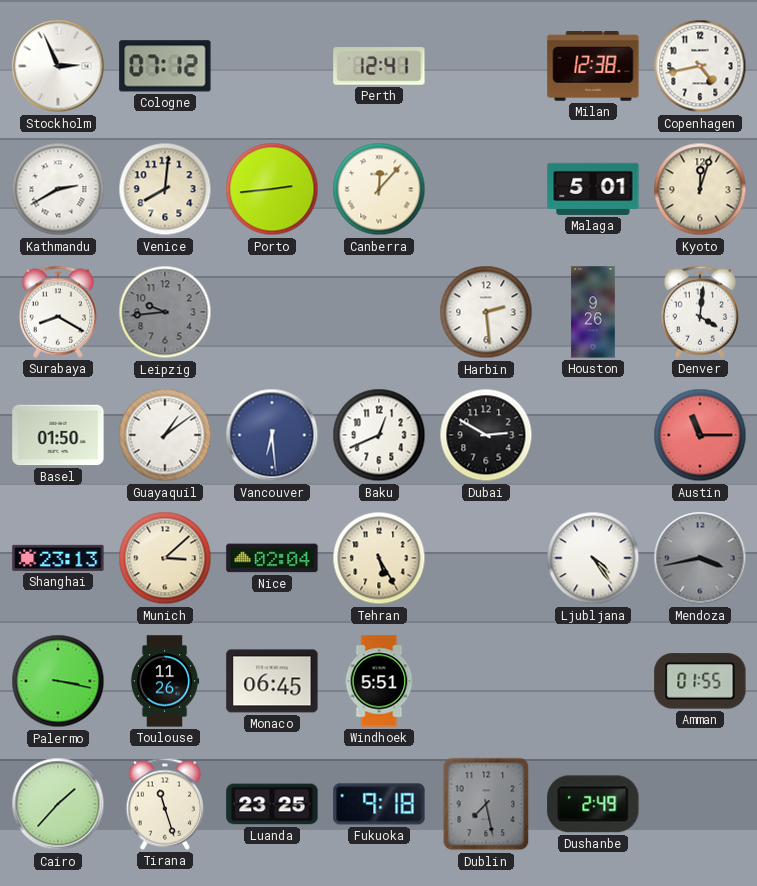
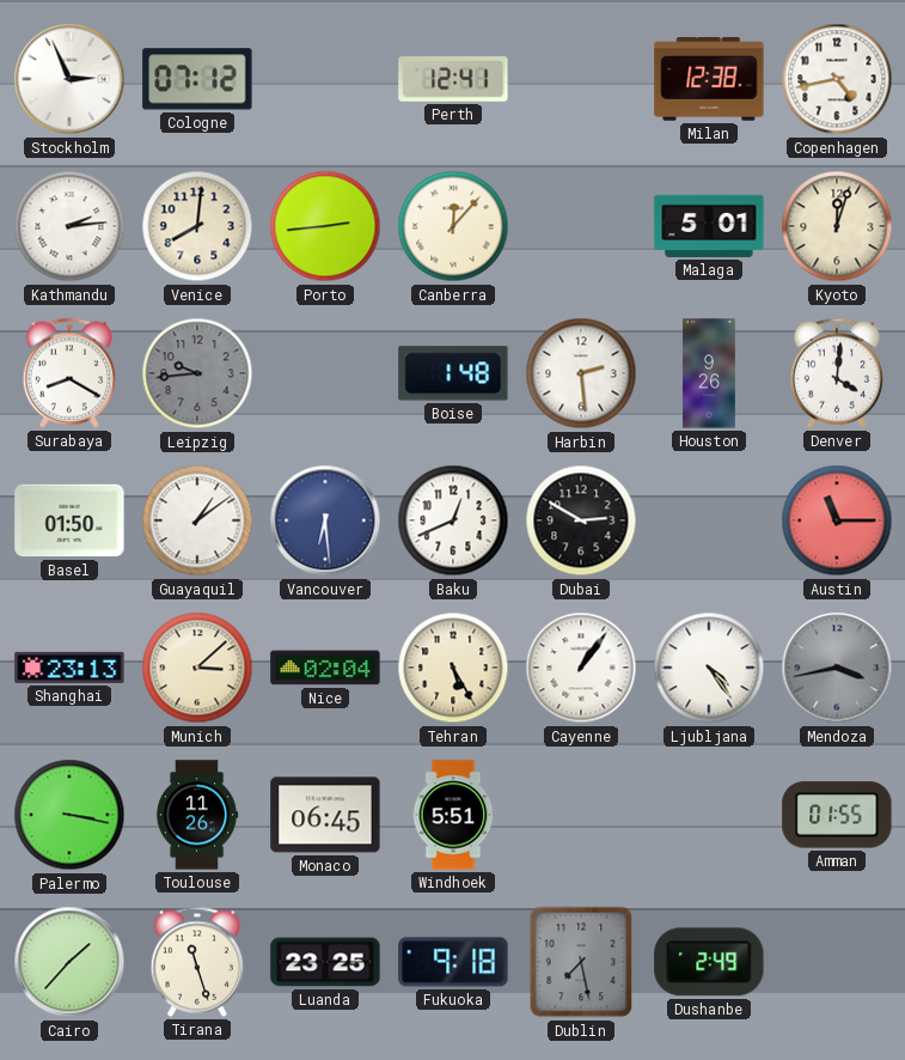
Kathmandu: 2:40 -> 2:14
Boise: none -> 1:48
Cayenne: none -> 1:06
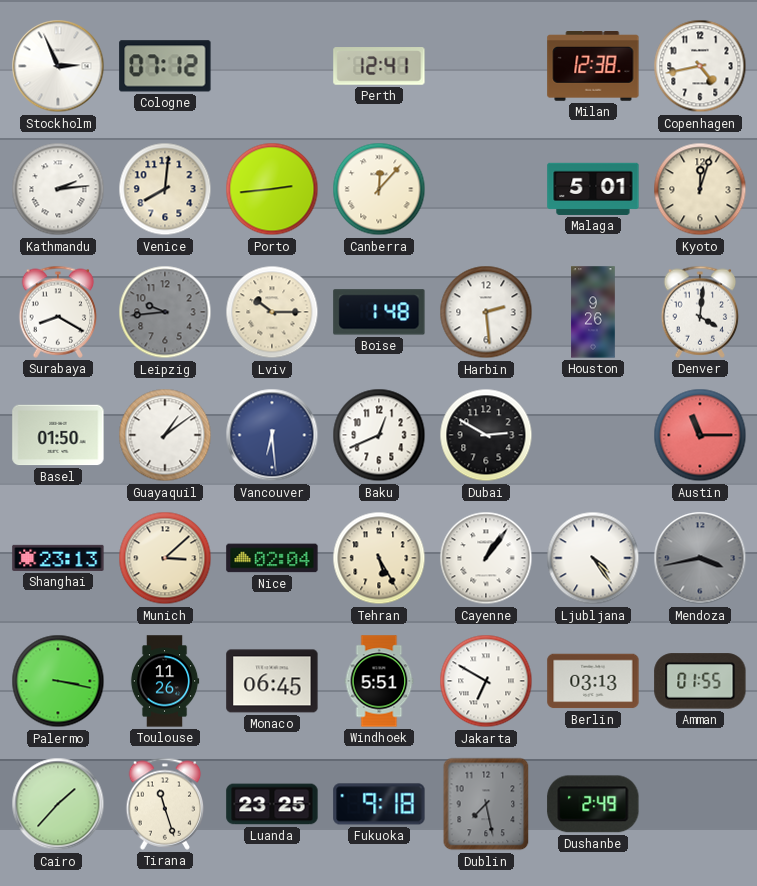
Lviv: none -> 10:15
Jakarta: none -> 6:50
Berlin: none -> 03:13
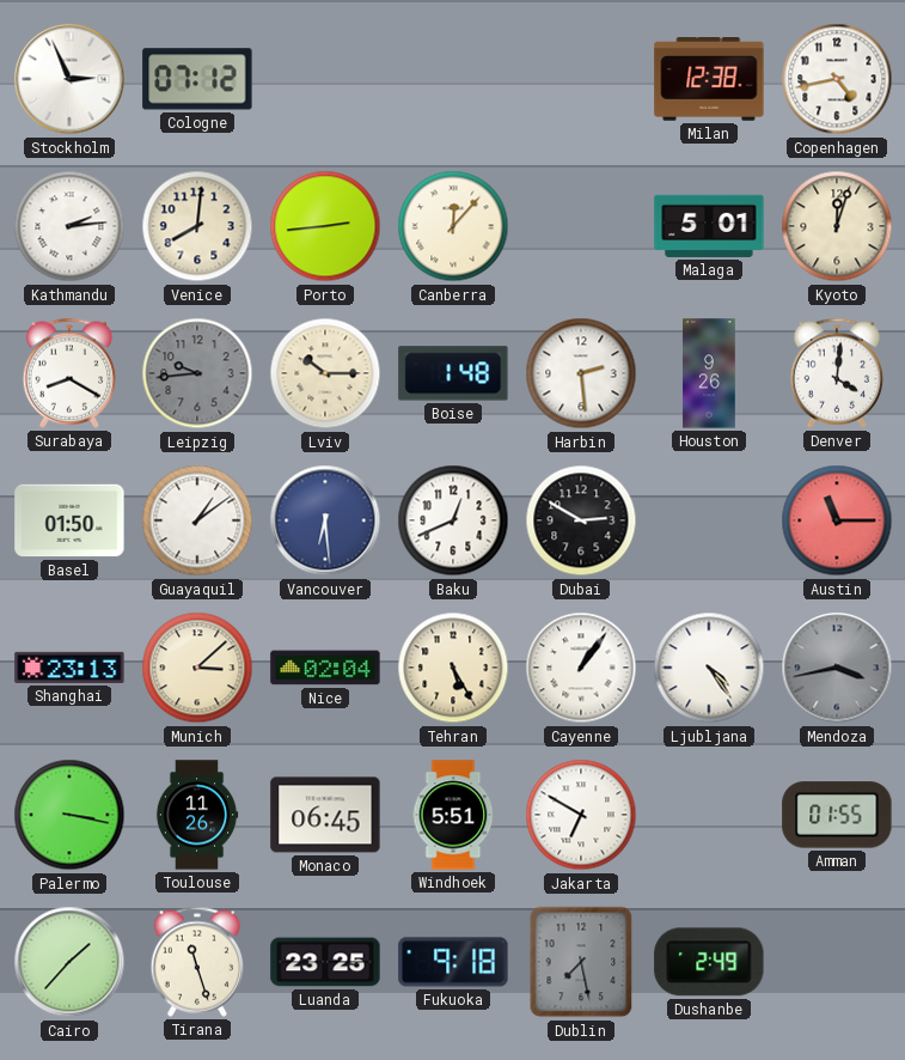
Perth: 12:41 -> none
Berlin: 03:13 -> none
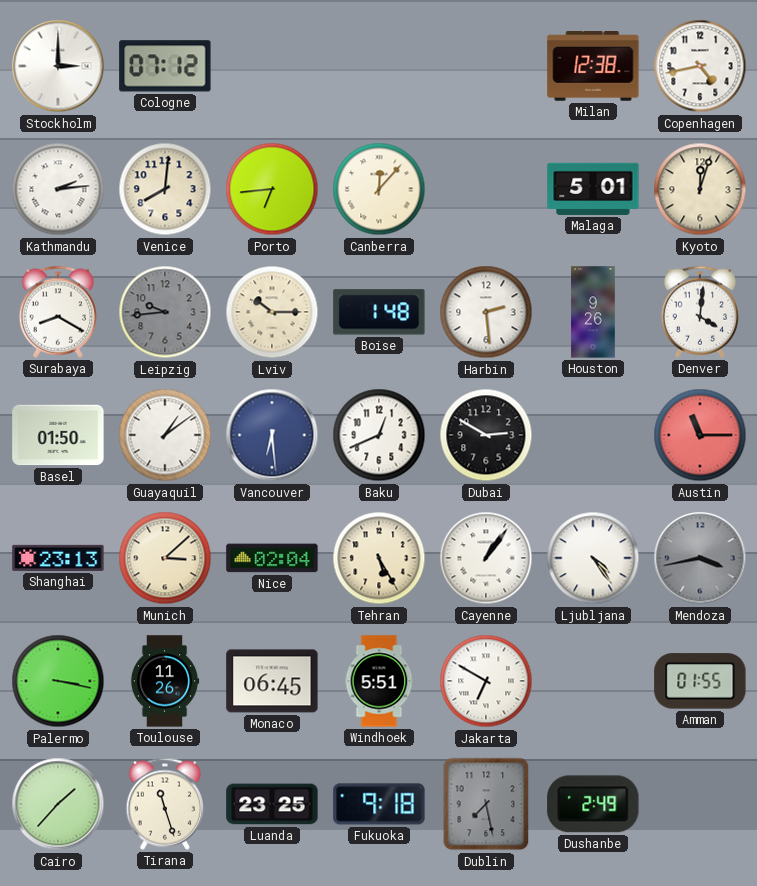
Stockholm: 2:56 -> 3:00
Porto: 2:44 -> 6:44
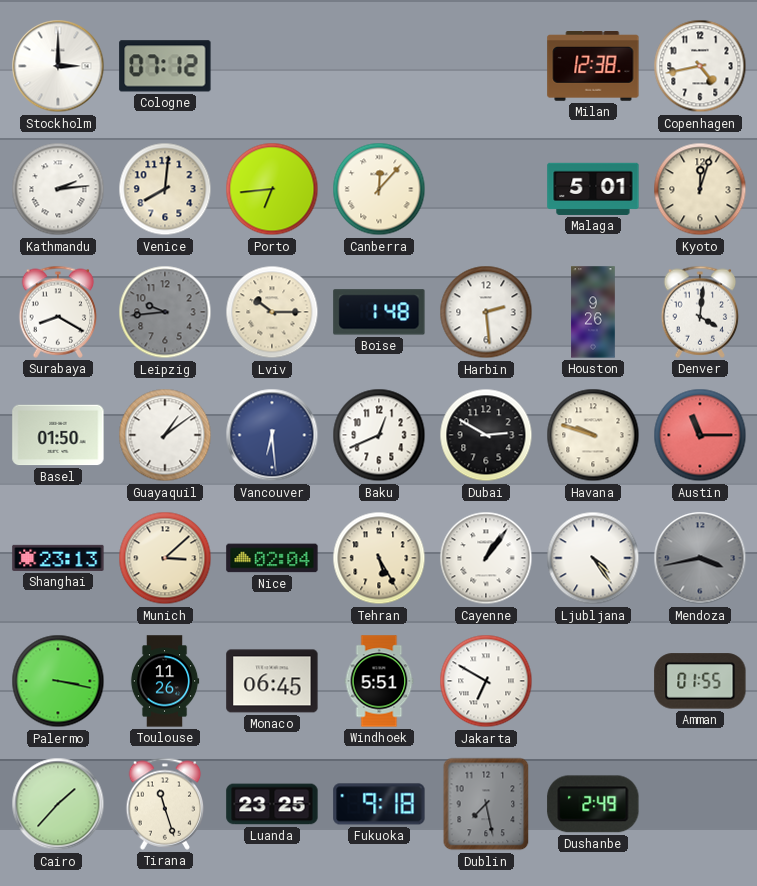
Havana: none -> 9:48
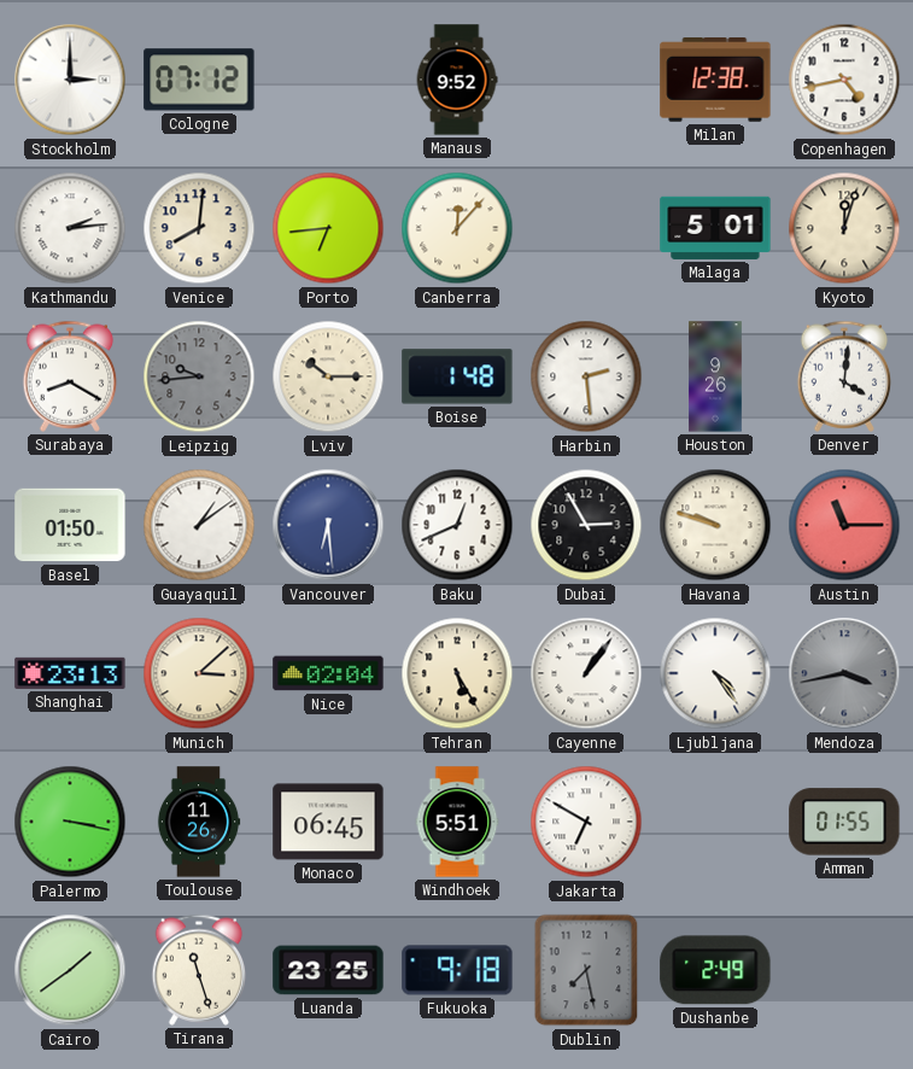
Manaus: none -> 9:52
Dubai: 2:50 -> 2:55
Cairo: 1:37 -> 1:39
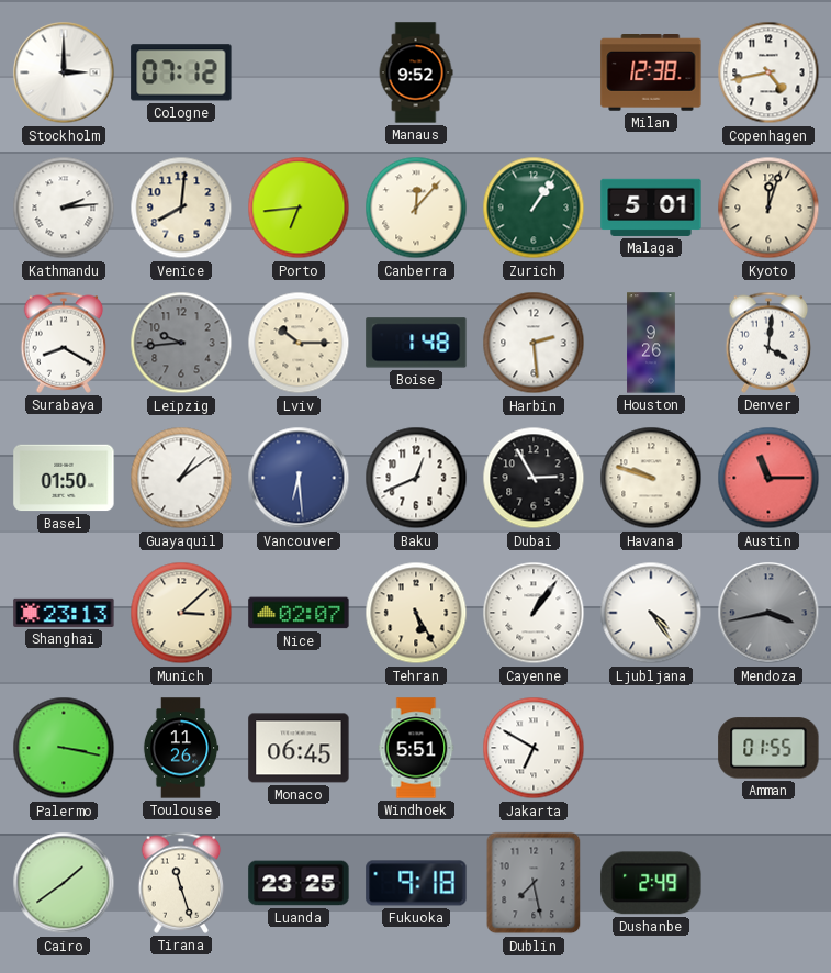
Zurich: none -> 1:06
Nice: 02:04 -> 02:07
